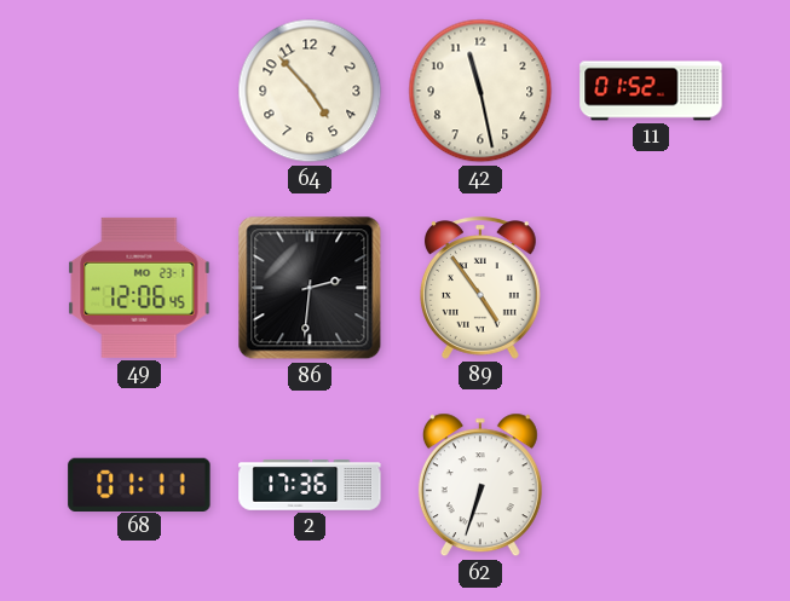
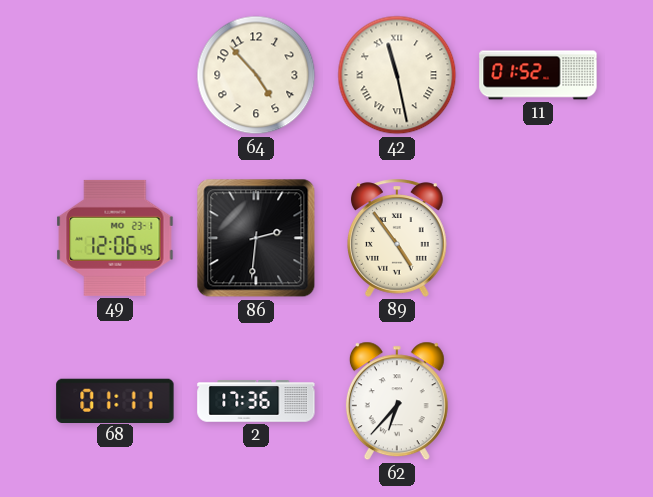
42 numerals: Arabic -> Roman
62: 6:33 -> 6:37
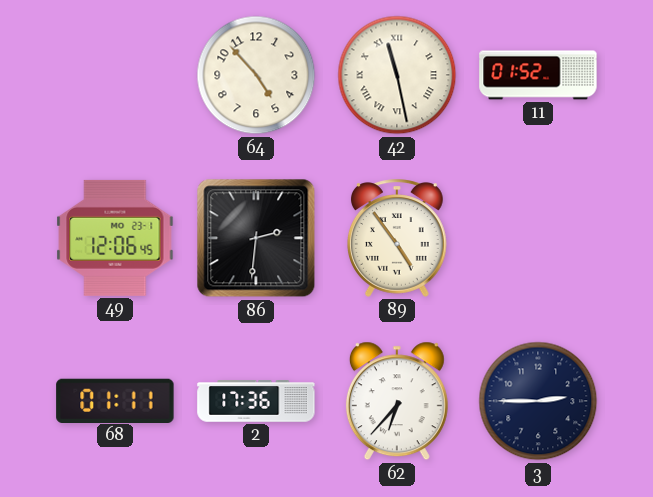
3: none -> 2:45
